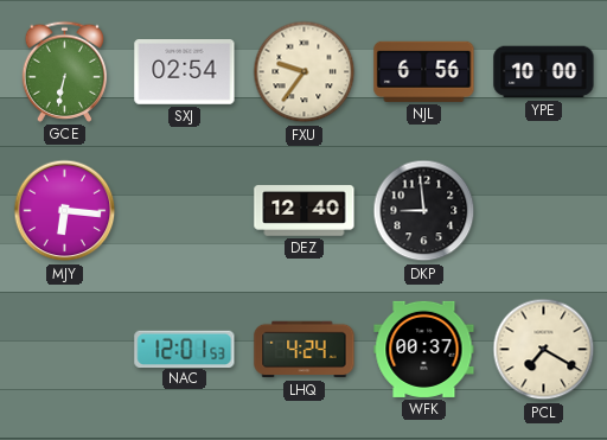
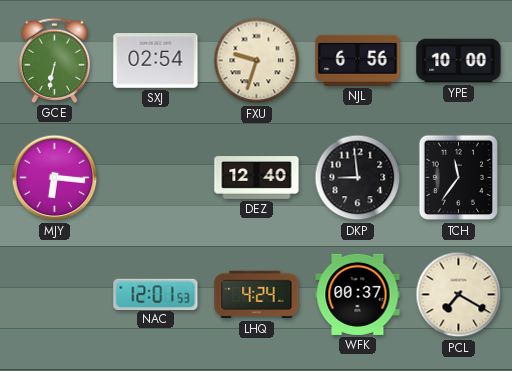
FXU: 9:36 -> 9:33
TCH: none -> 11:36
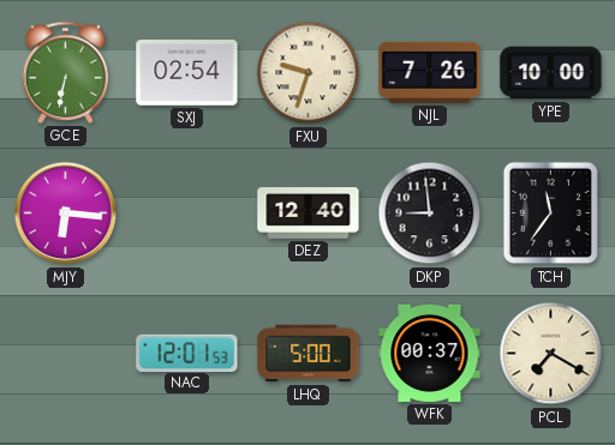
NJL: 6:56 -> 7:26
LHQ: 4:24 -> 5:00
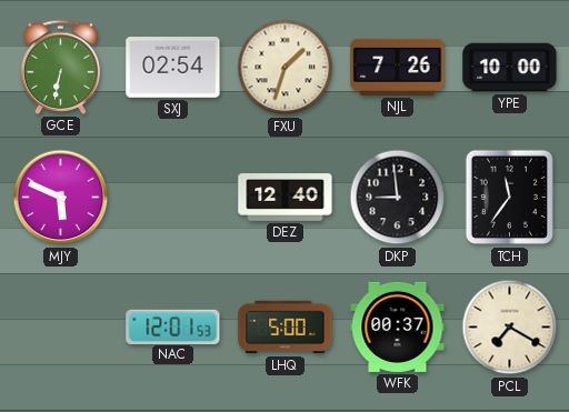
FXU: 9:33 -> 1:33
MJY: 6:16 -> 5:49
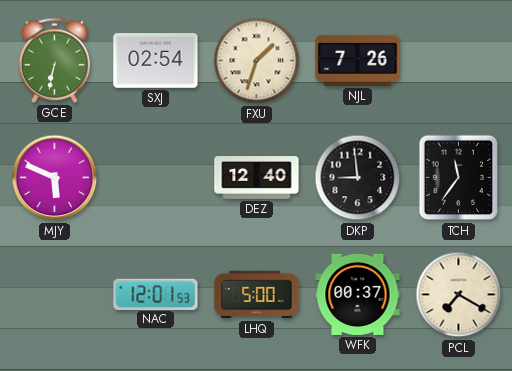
YPE: 10:00 -> none
